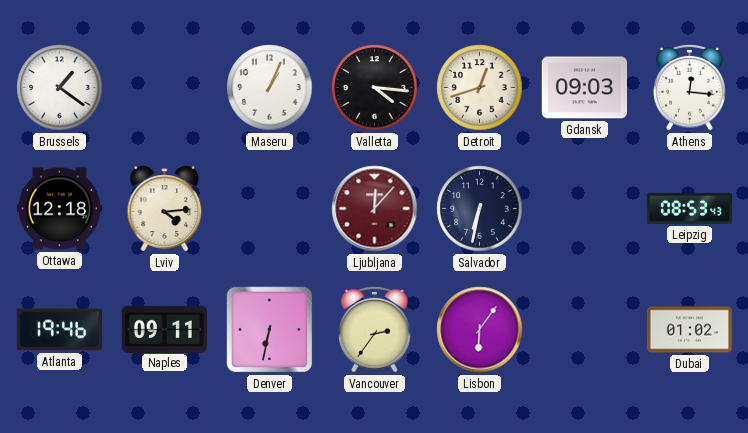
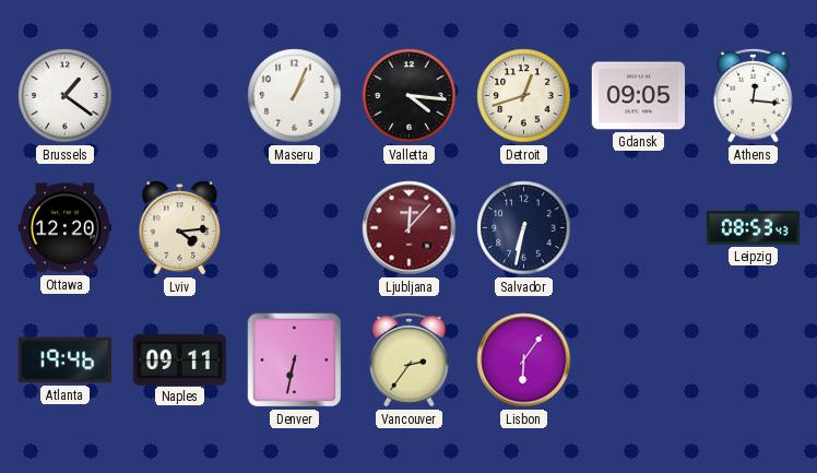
Gdansk: 09:03 -> 09:05
Ottawa: 12:18 -> 12:20
Dubai: 01:02 -> none
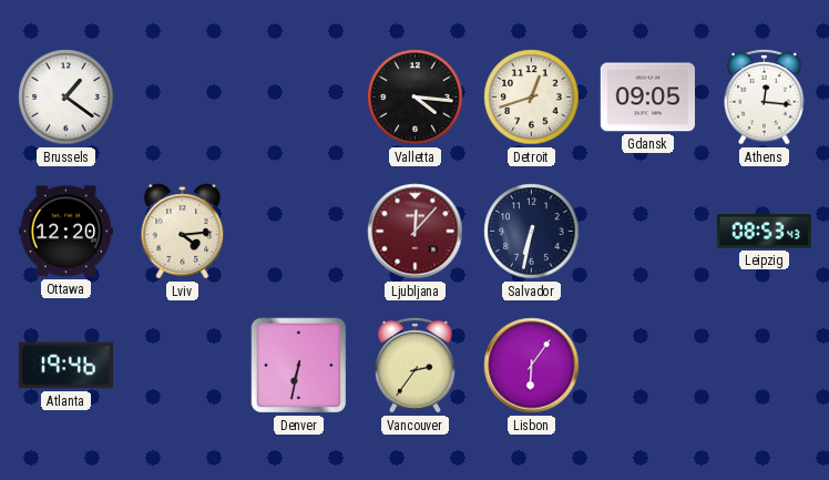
Maseru: 1:04 -> none
Naples: 09:11 -> none
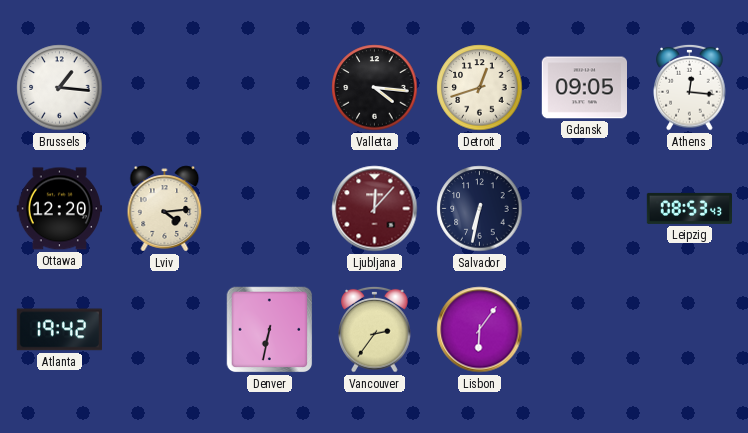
Brussels: 1:21 -> 1:16
Atlanta: 19:46 -> 19:42
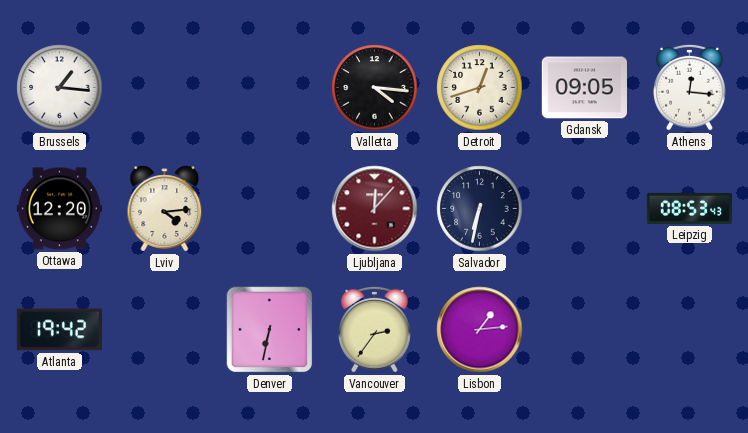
Lisbon: 6:06 -> 1:14
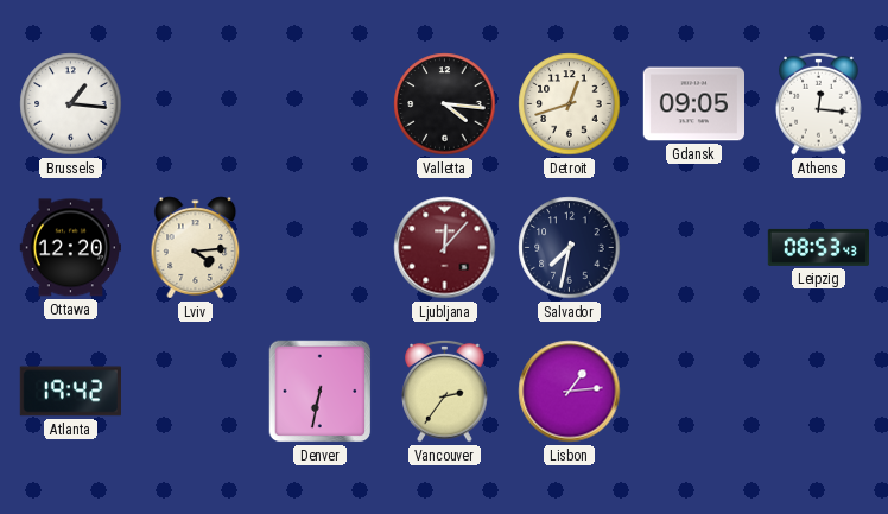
Salvador: 6:32 -> 7:32
